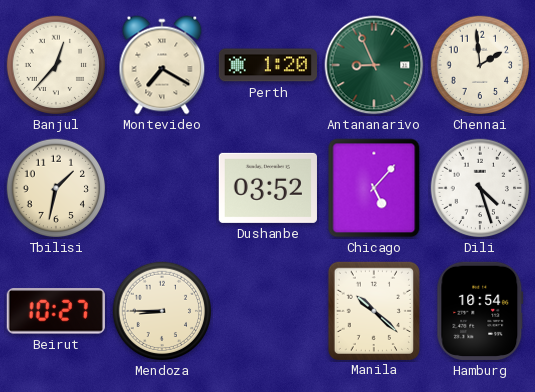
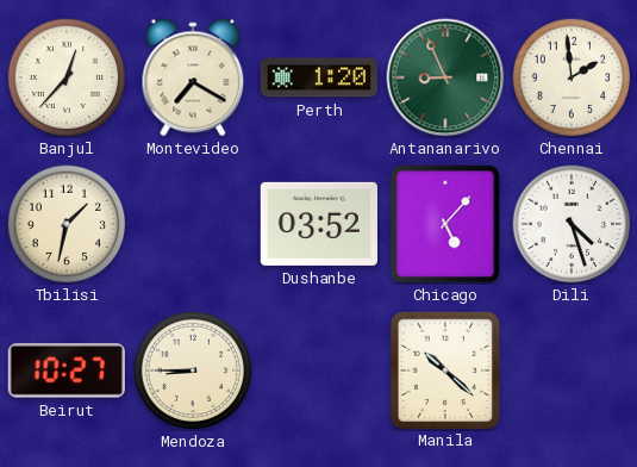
Hamburg: 10:54 -> none
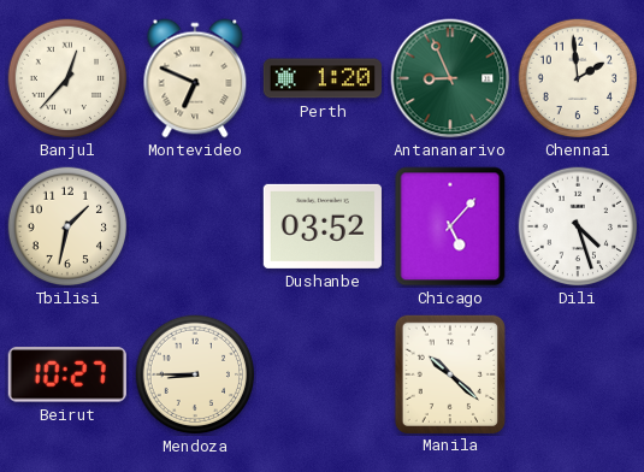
Montevideo: 7:20 -> 6:49
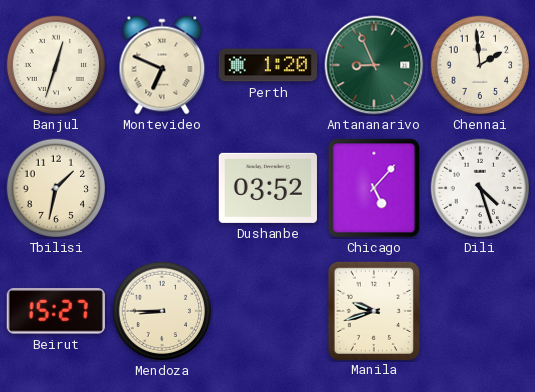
Banjul: 12:37 -> 12:33
Beirut: 10:27 -> 15:27
Manila: 10:22 -> 9:42
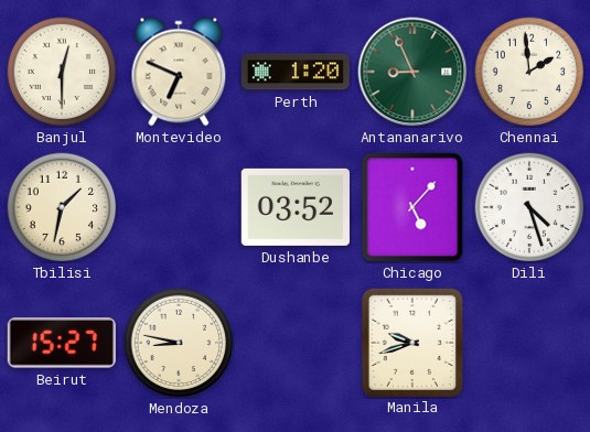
Banjul: 12:33 -> 12:30
Mendoza: 8:45 -> 8:47
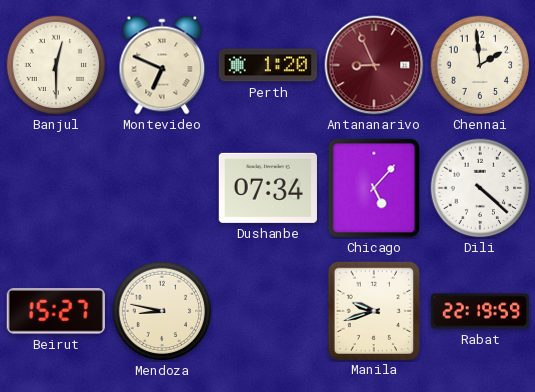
Antananarivo dial: green -> burgundy
Tbilisi: 1:32 -> none
Dushanbe: 03:52 -> 07:34
Dili: 4:27 -> 4:22
Rabat: none -> 22:19
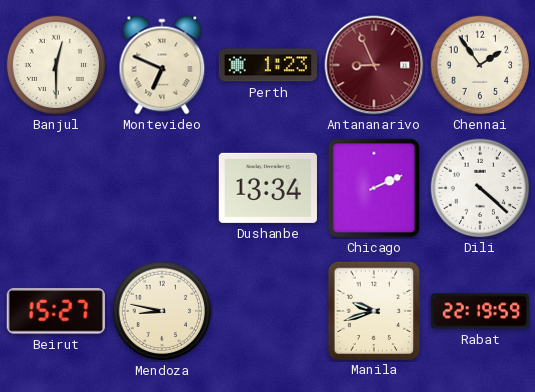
Perth: 1:20 -> 1:23
Chennai: 1:59 -> 1:54
Dushanbe: 07:34 -> 13:34
Chicago: 5:07 -> 2:11
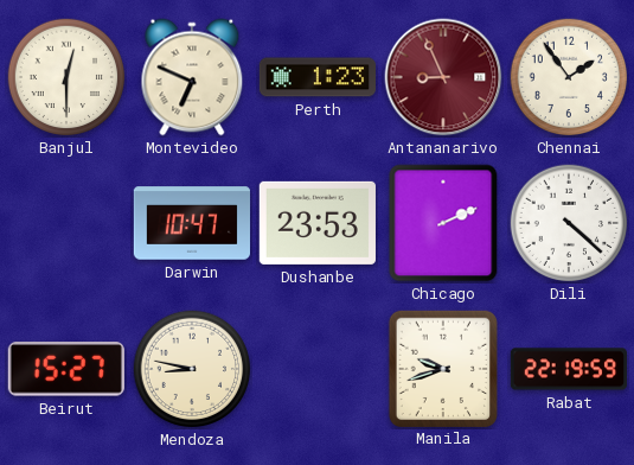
Darwin: none -> 10:47
Dushanbe: 13:34 -> 23:53
